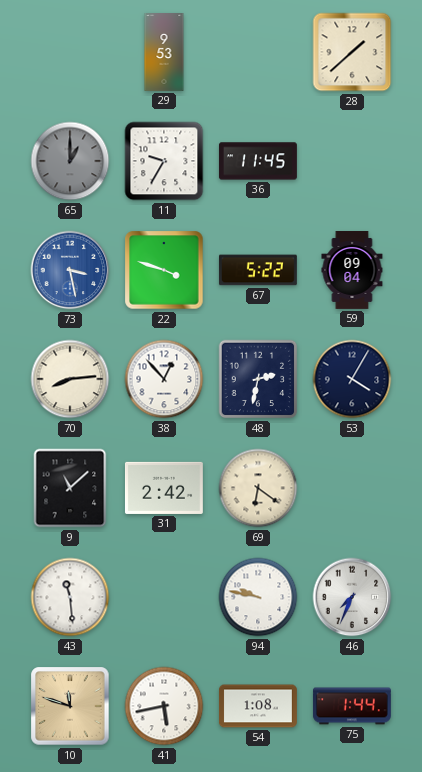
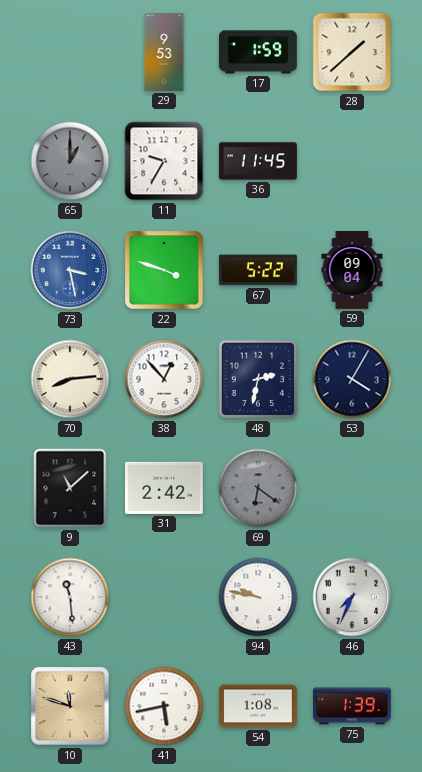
17: none -> 1:59
69 dial: cream -> grey
75: 1:44 -> 1:39
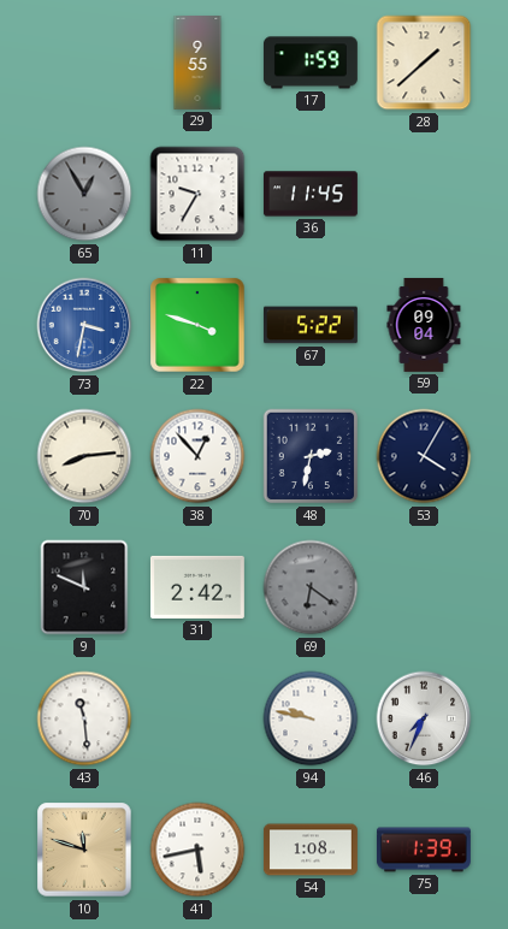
29: 9:53 -> 9:55
65: 1:00 -> 12:55
73: 3:28 -> 3:32
9: 11:08 -> 11:49
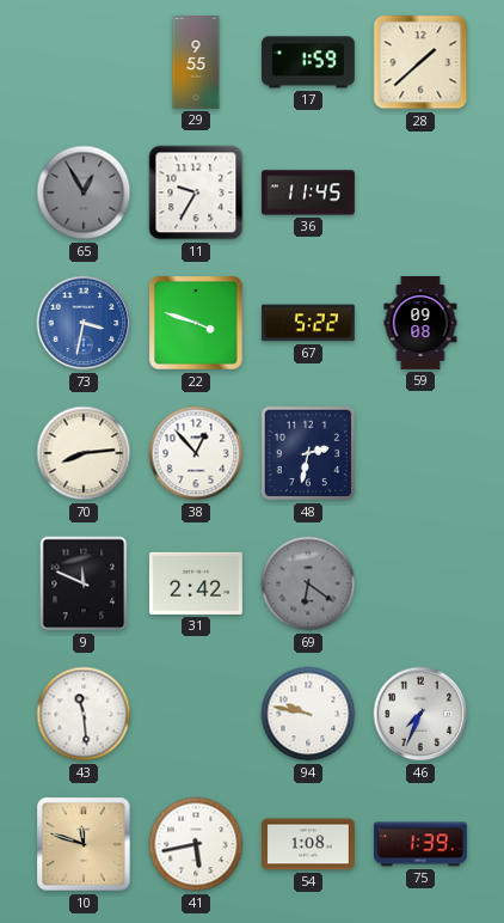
59: 09:04 -> 09:08
53: 4:05 -> none
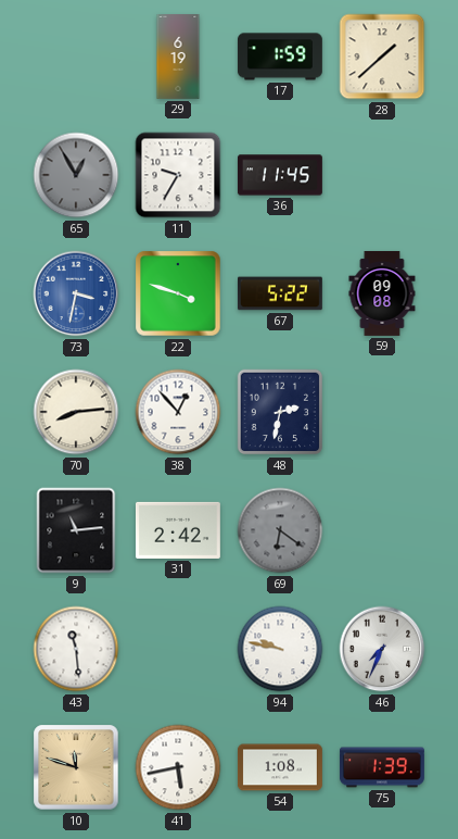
29: 9:55 -> 6:19
9: 11:49 -> 11:14
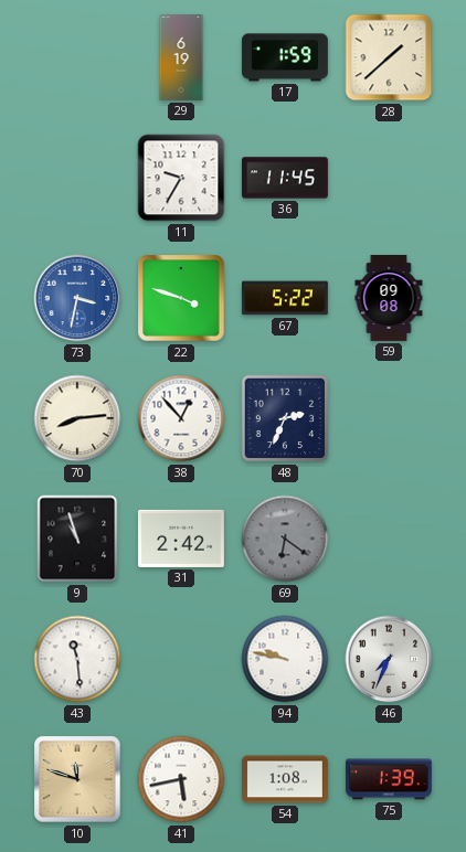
65: 12:55 -> none
48: 2:32 -> 2:34
9: 11:14 -> 10:57
